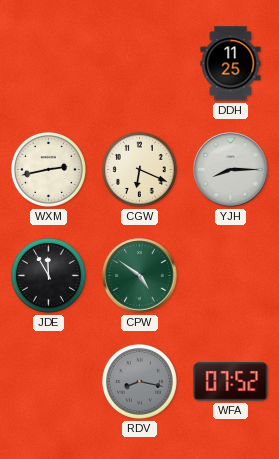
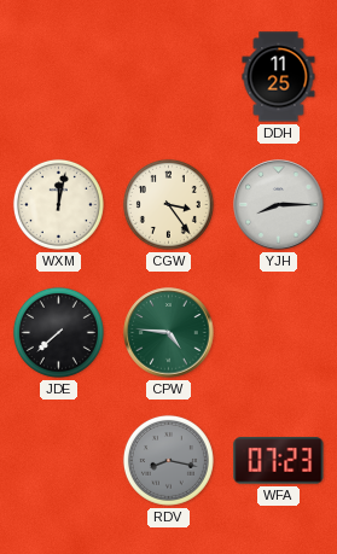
WXM: 2:43 -> 12:02
CGW: 6:19 -> 3:24
JDE: 11:55 -> 7:38
CPW: 4:51 -> 4:46
WFA: 07:52 -> 07:23
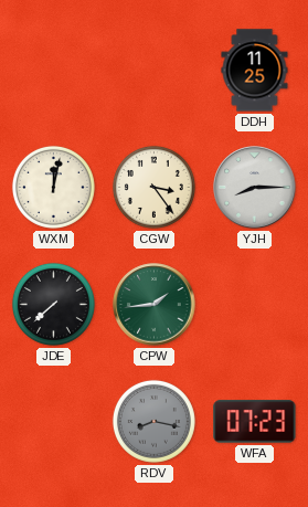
CPW: 4:46 -> 1:44
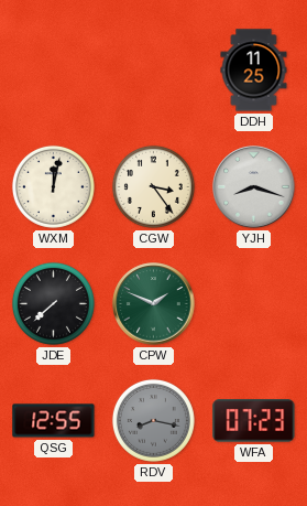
YJH: 8:15 -> 8:18
CPW: 1:44 -> 1:49
QSG: none -> 12:55
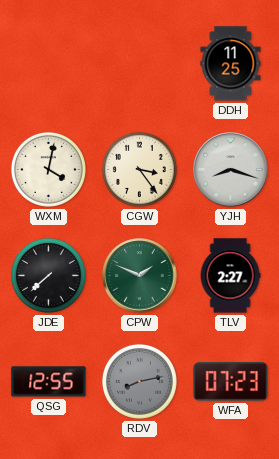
WXM: 12:02 -> 4:02
TLV: none -> 2:27
RDV: 8:17 -> 8:13
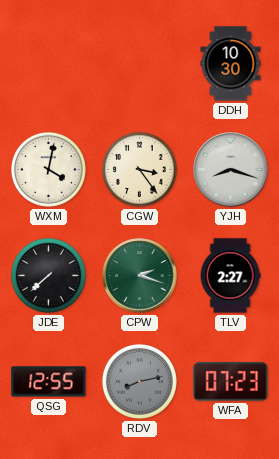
DDH: 11:25 -> 10:30
CPW: 1:49 -> 2:18
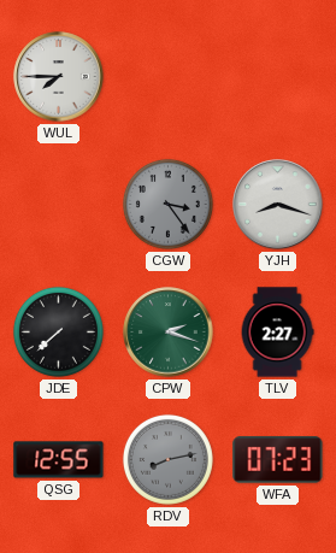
WUL: none -> 7:45
DDH: 10:30 -> none
WXM: 4:02 -> none
CGW dial: cream -> grey
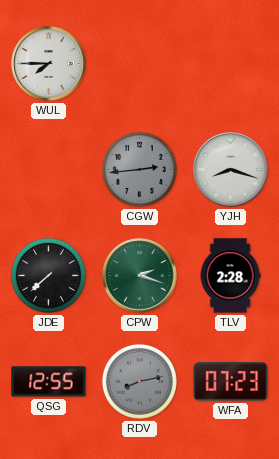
CGW: 3:24 -> 2:44
TLV: 2:27 -> 2:28
